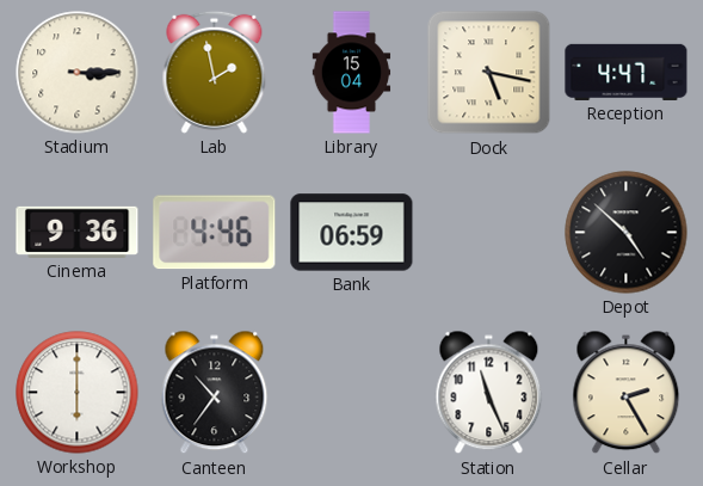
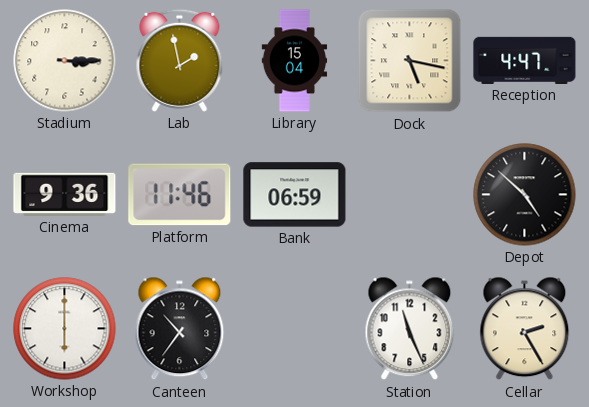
Platform: 4:46 -> 11:46
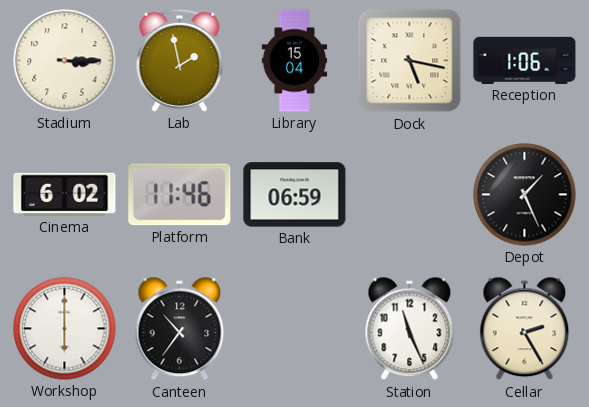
Reception: 4:47 -> 1:06
Cinema: 9:36 -> 6:02
Depot: 4:52 -> 1:26
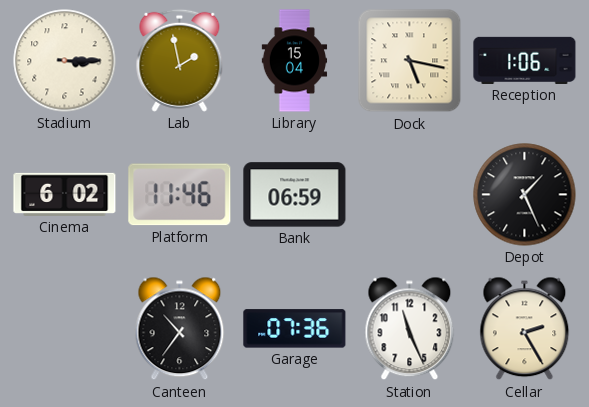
Workshop: 6:00 -> none
Garage: none -> 07:36
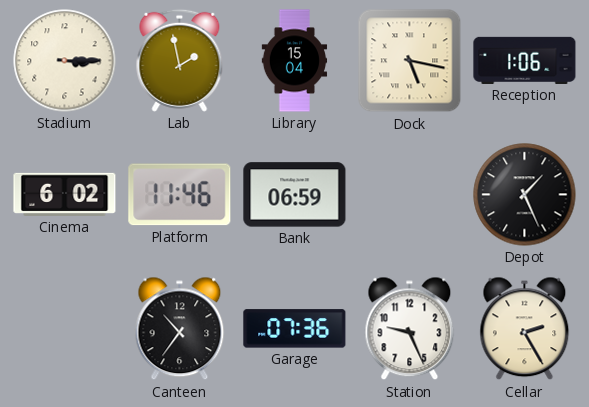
Station: 11:26 -> 9:26
